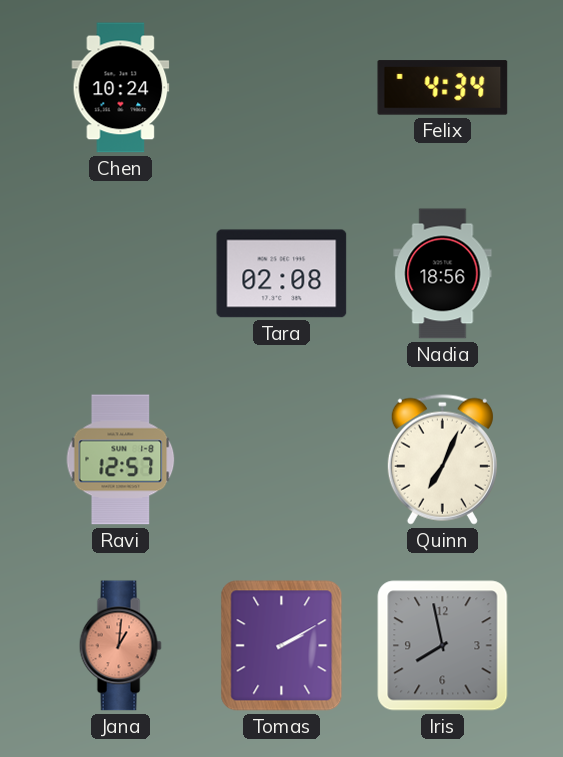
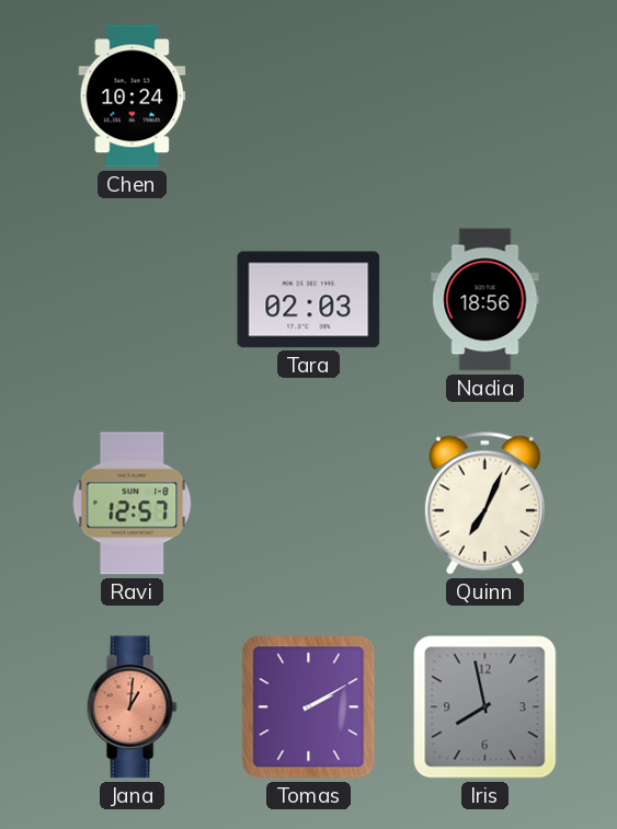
Felix: 4:34 -> none
Tara: 02:08 -> 02:03
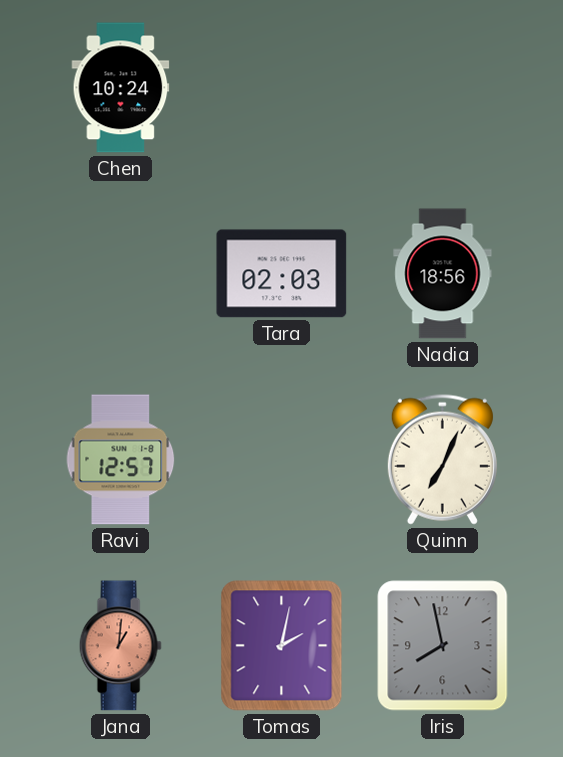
Tomas: 2:10 -> 2:02
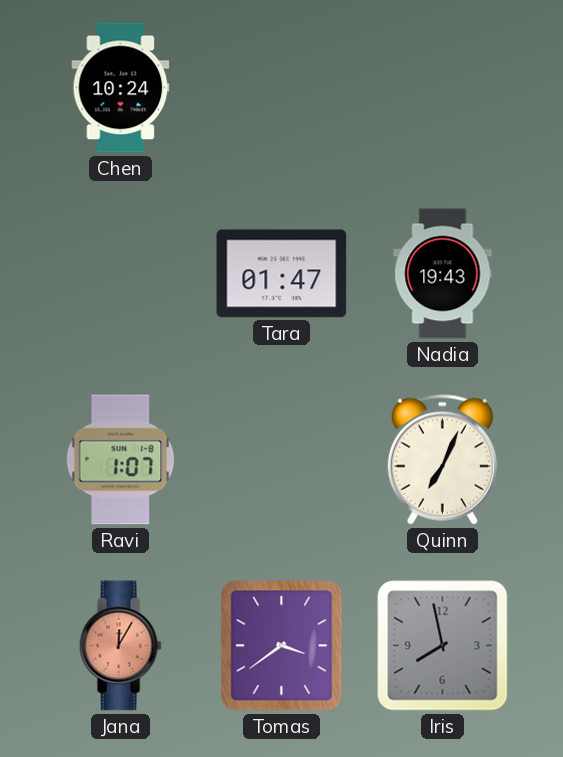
Tara: 02:03 -> 01:47
Nadia: 18:56 -> 19:43
Ravi: 12:57 -> 1:07
Jana: 1:01 -> 12:05
Tomas: 2:02 -> 3:39
